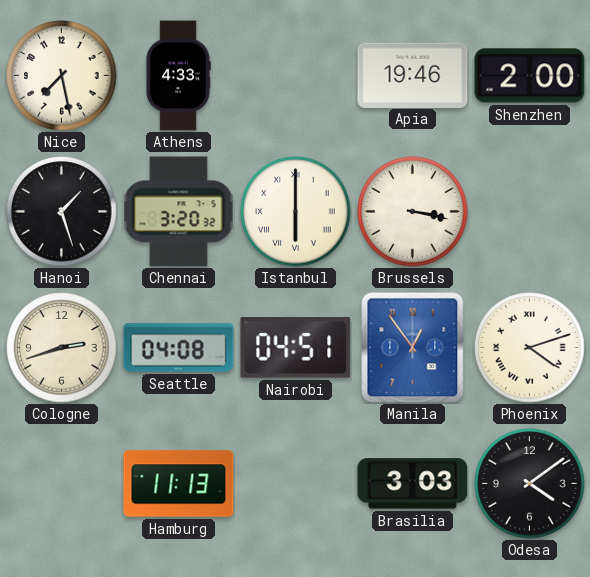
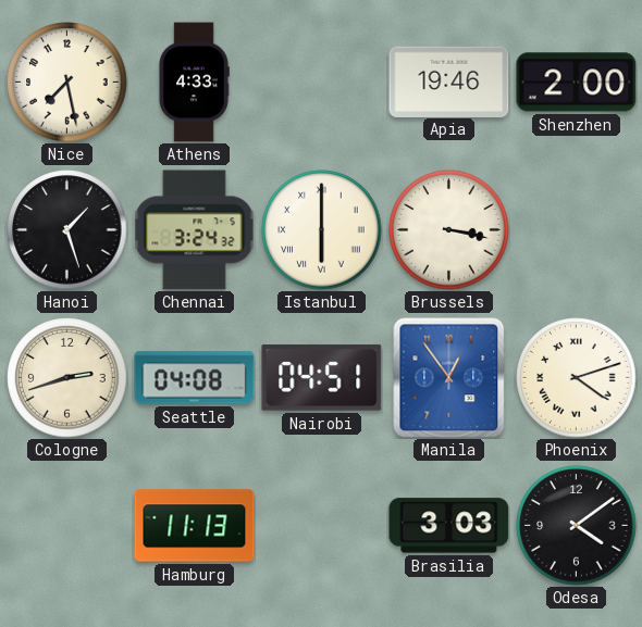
Chennai: 3:20 -> 3:24
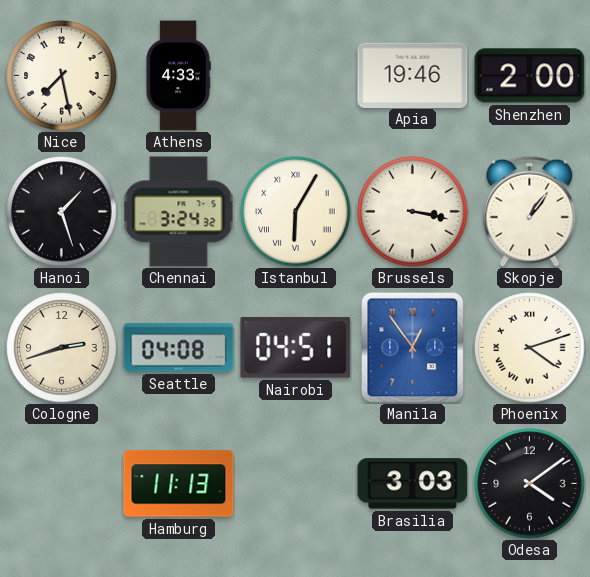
Istanbul: 6:00 -> 6:05
Skopje: none -> 1:06
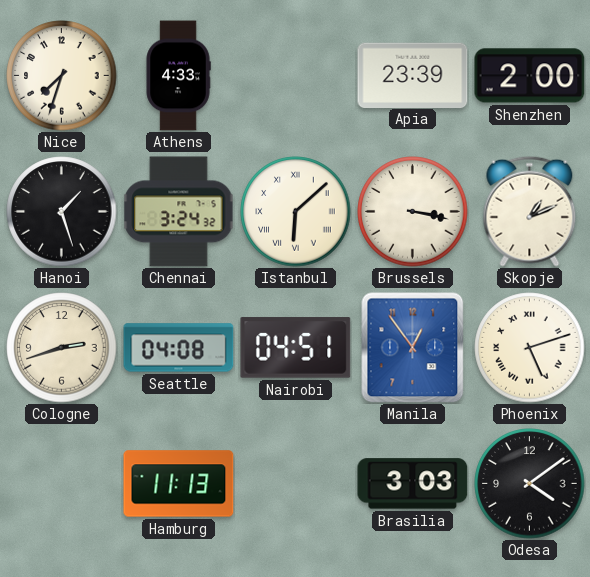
Nice: 7:28 -> 7:33
Apia: 19:46 -> 23:39
Istanbul: 6:05 -> 6:08
Skopje: 1:06 -> 1:11
Phoenix: 4:12 -> 5:12
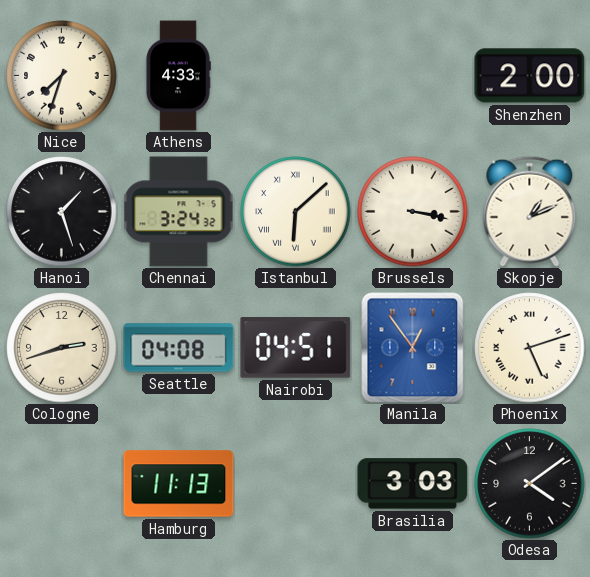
Apia: 23:39 -> none
